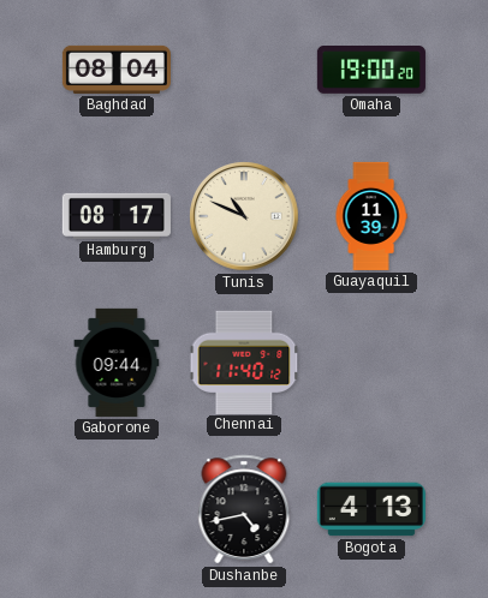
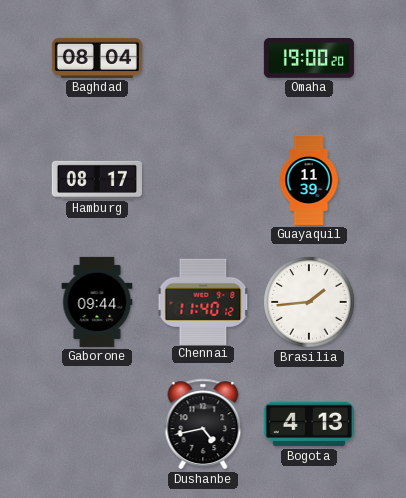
Tunis: 10:49 -> none
Brasilia: none -> 1:44
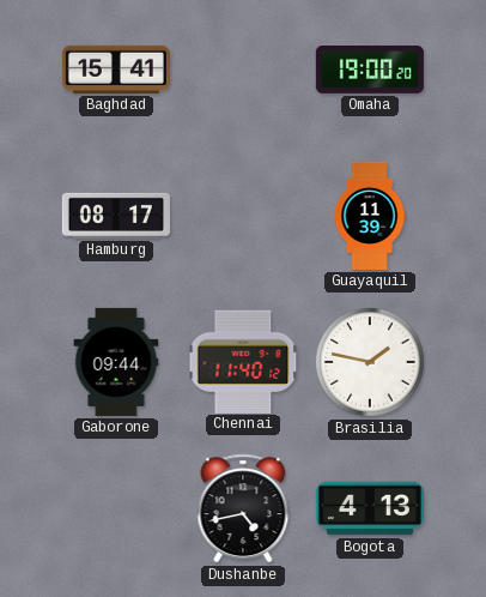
Baghdad: 08:04 -> 15:41
Brasilia: 1:44 -> 1:47
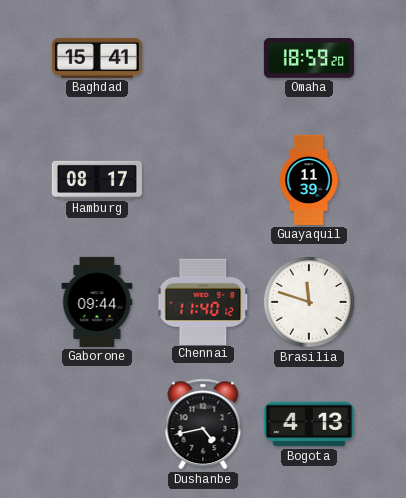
Omaha: 19:00 -> 18:59
Brasilia: 1:47 -> 11:48
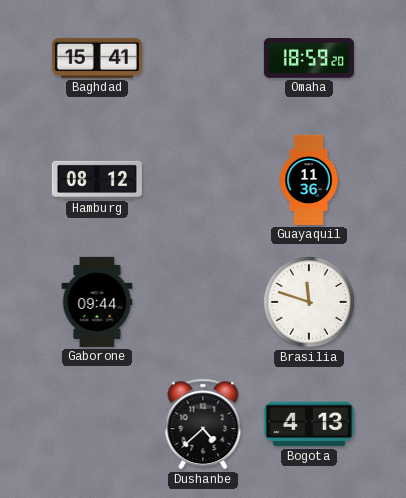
Hamburg: 08:17 -> 08:12
Guayaquil: 11:39 -> 11:36
Chennai: 11:40 -> none
Dushanbe: 4:43 -> 4:38
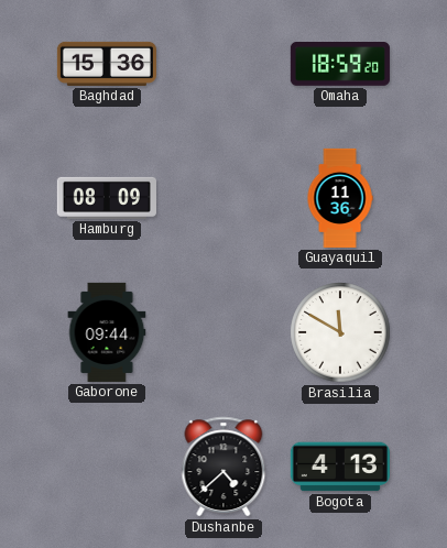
Baghdad: 15:41 -> 15:36
Hamburg: 08:12 -> 08:09
Brasilia: 11:48 -> 11:50
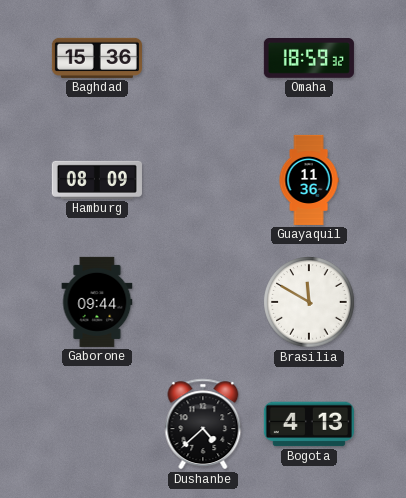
Omaha: 18:59:20 -> 18:59:32
